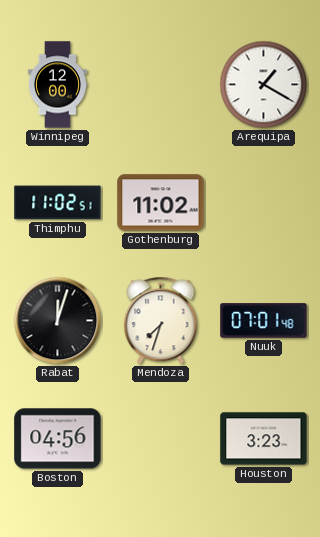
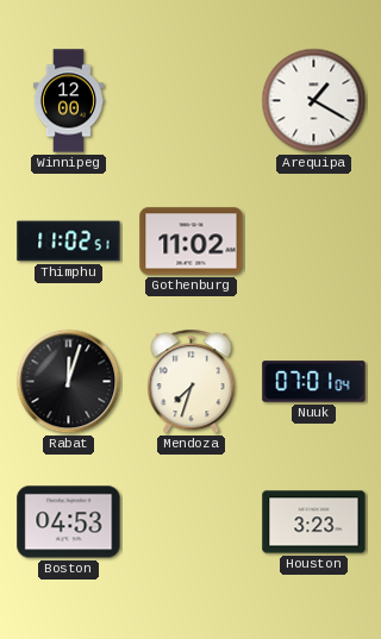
Nuuk: 07:01:48 -> 07:01:04
Boston: 04:56 -> 04:53
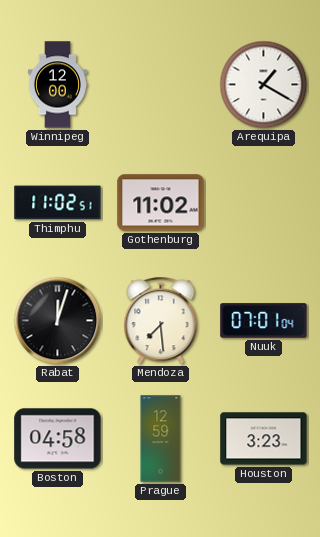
Mendoza: 7:33 -> 7:29
Boston: 04:53 -> 04:58
Prague: none -> 12:59
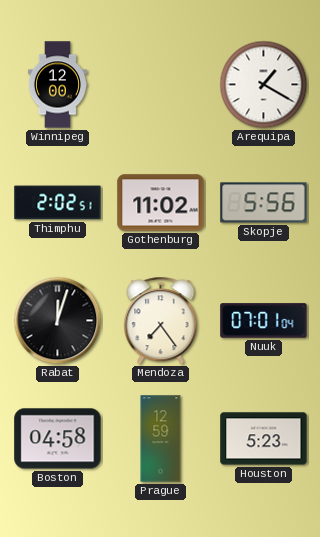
Thimphu: 11:02 -> 2:02
Skopje: none -> 5:56
Mendoza: 7:29 -> 7:24
Houston: 3:23 -> 5:23
